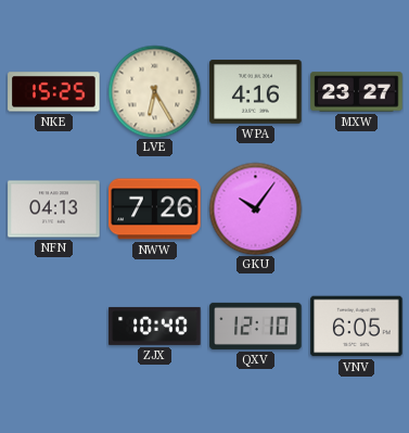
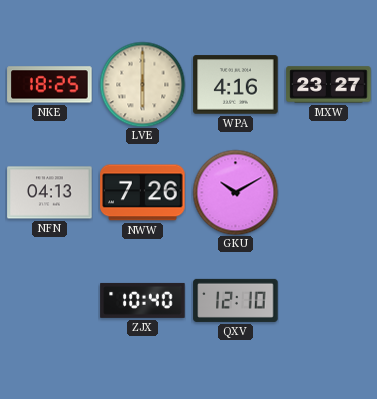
NKE: 15:25 -> 18:25
LVE: 6:25 -> 6:00
GKU: 10:06 -> 10:10
VNV: 6:05 -> none
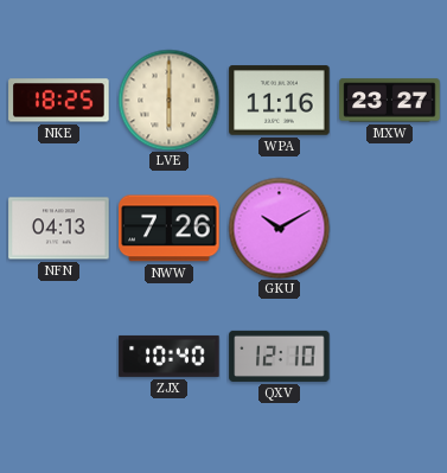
WPA: 4:16 -> 11:16
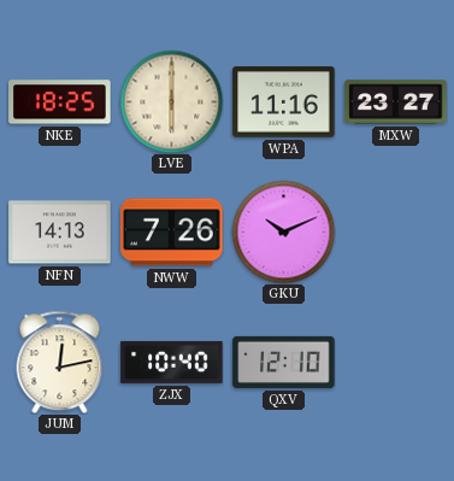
NFN: 04:13 -> 14:13
GKU: 10:10 -> 10:11
JUM: none -> 12:13
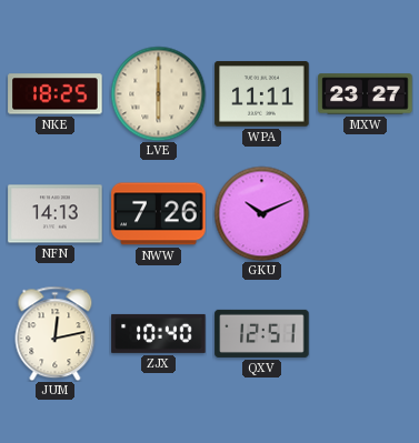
WPA: 11:16 -> 11:11
QXV: 12:10 -> 12:51
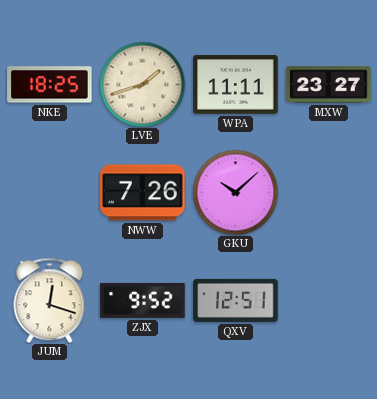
LVE: 6:00 -> 1:42
NFN: 14:13 -> none
GKU: 10:11 -> 10:08
JUM: 12:13 -> 12:18
ZJX: 10:40 -> 9:52
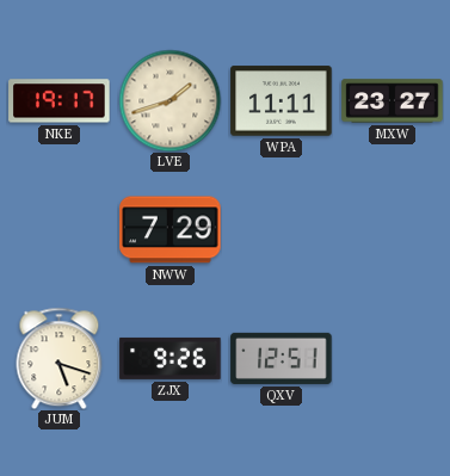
NKE: 18:25 -> 19:17
NWW: 7:26 -> 7:29
GKU: 10:08 -> none
JUM: 12:18 -> 5:18
ZJX: 9:52 -> 9:26
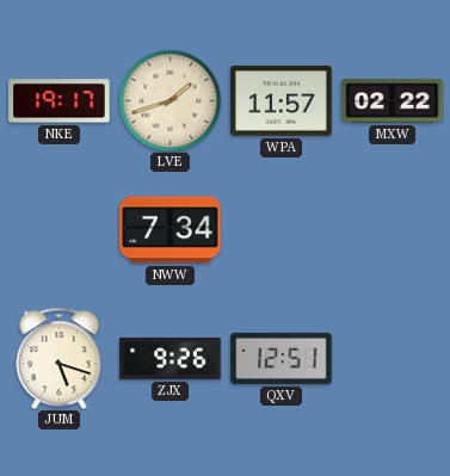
WPA: 11:11 -> 11:57
MXW: 23:27 -> 02:22
NWW: 7:29 -> 7:34
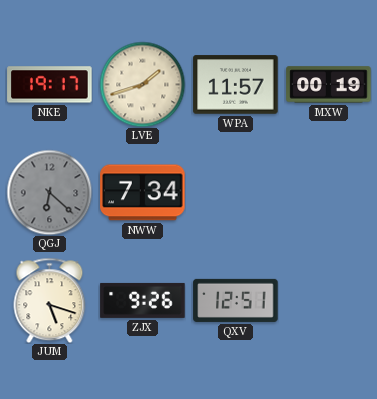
MXW: 02:22 -> 00:19
QGJ: none -> 6:22
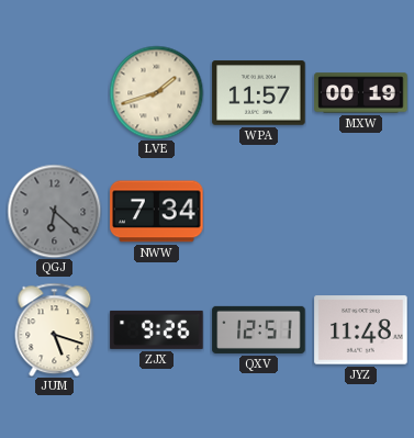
NKE: 19:17 -> none
JYZ: none -> 11:48
